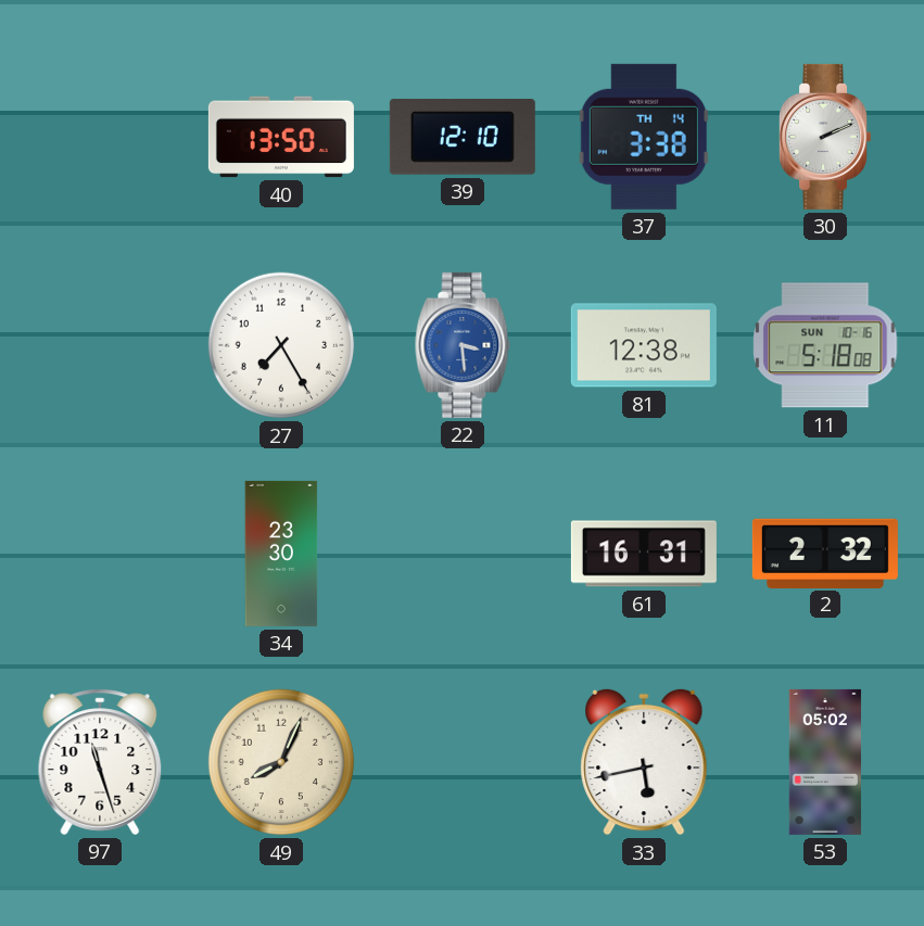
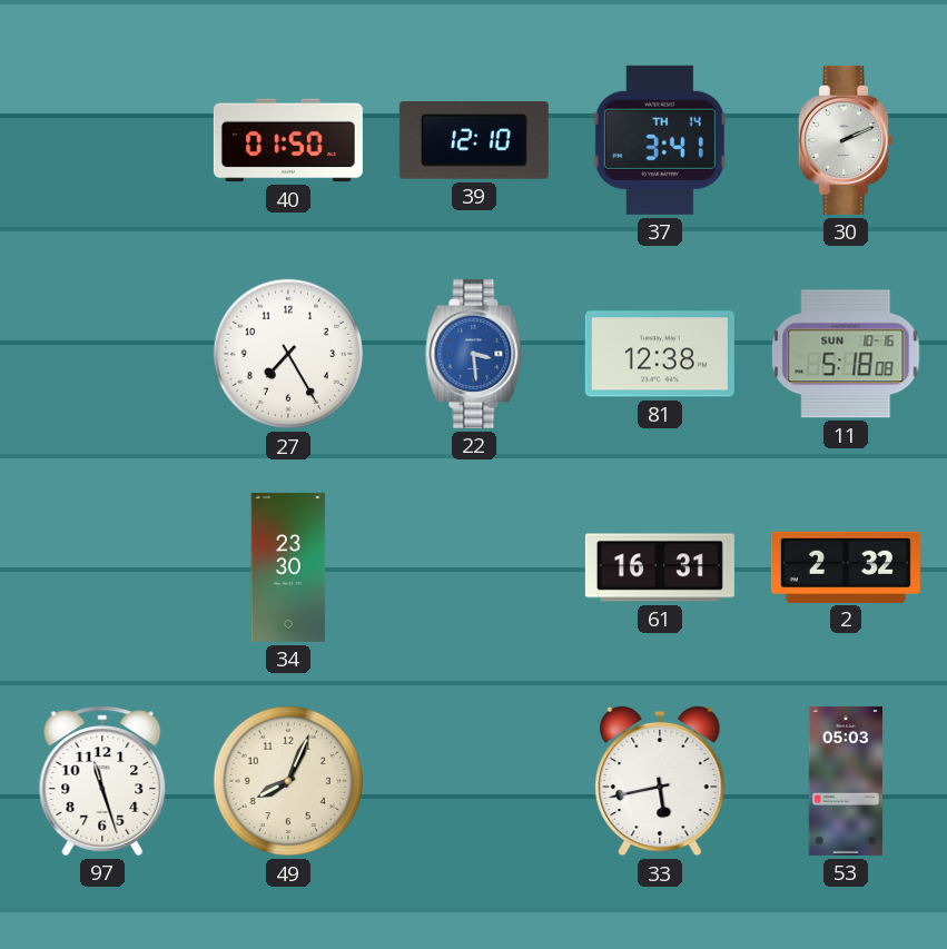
40: 13:50 -> 01:50
37: 3:38 -> 3:41
53: 05:02 -> 05:03
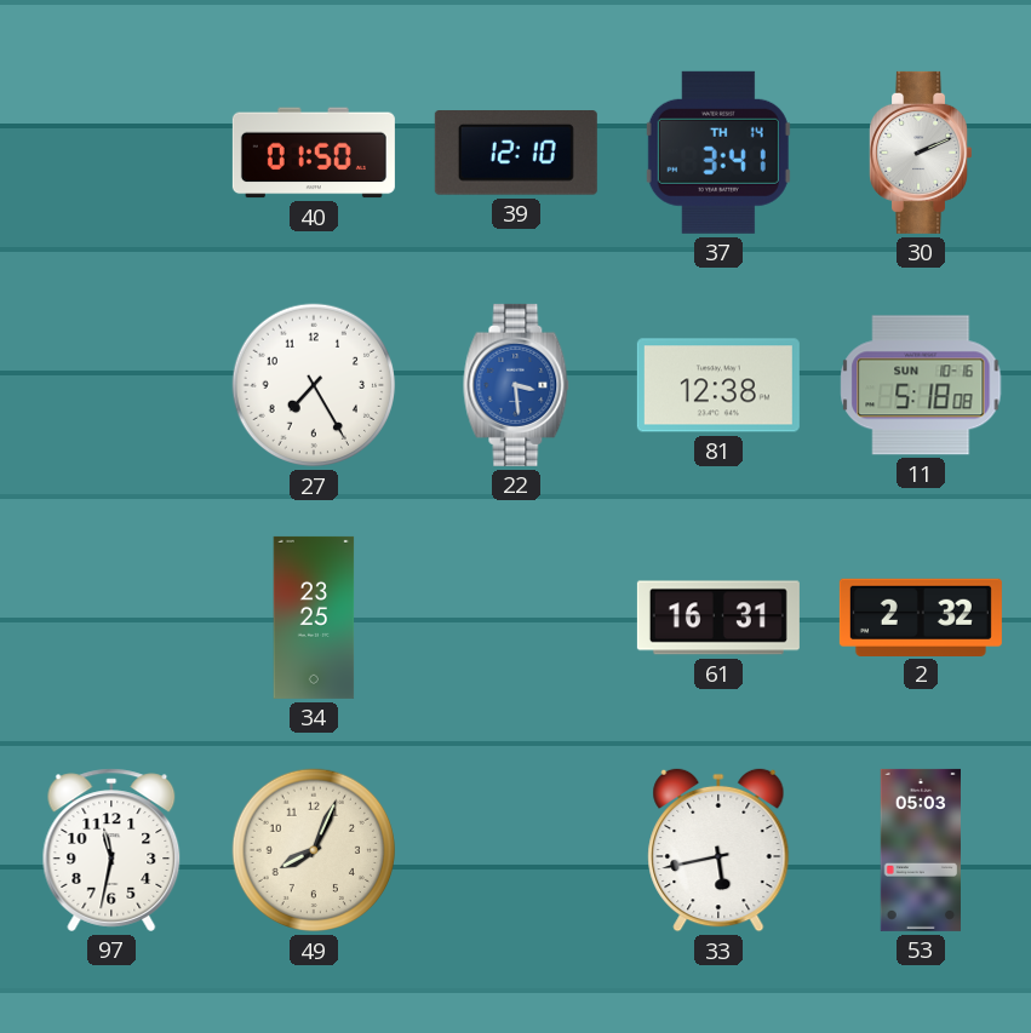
34: 23:30 -> 23:25
97: 11:27 -> 11:32
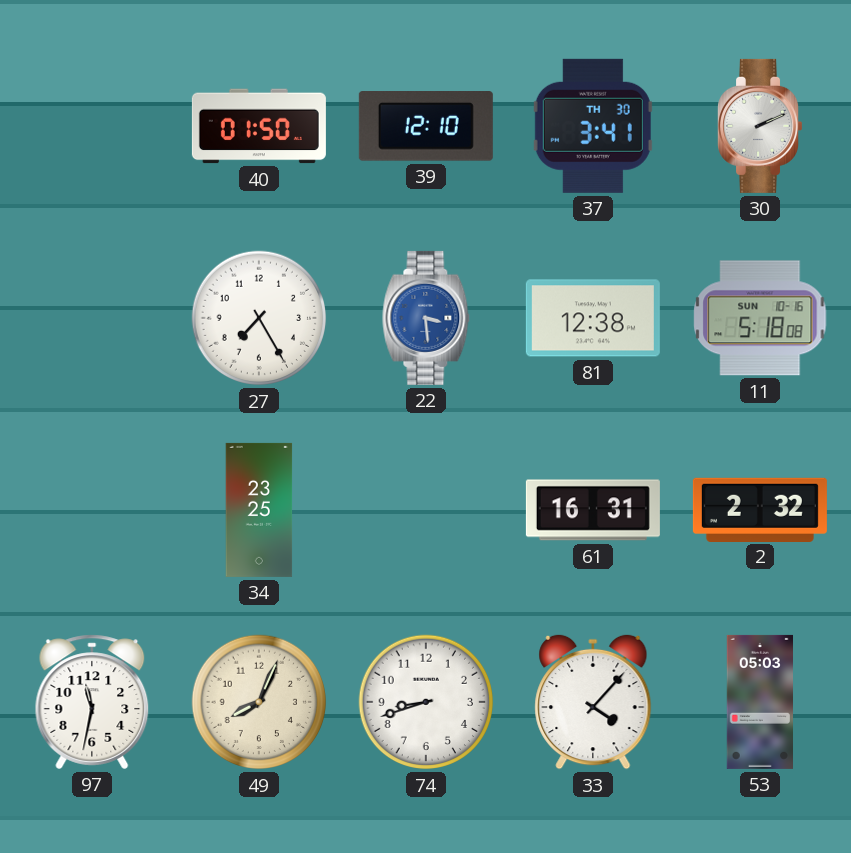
37 date: TH 14 -> TH 30
74: none -> 8:42
33: 5:43 -> 4:07
